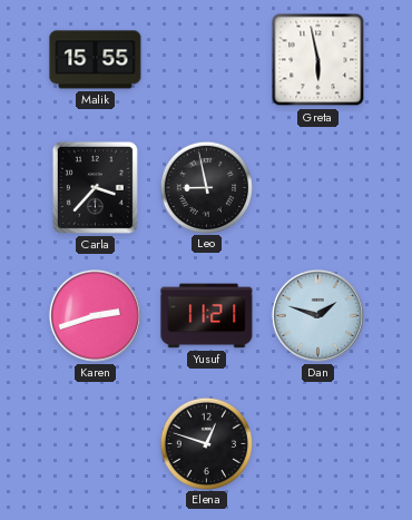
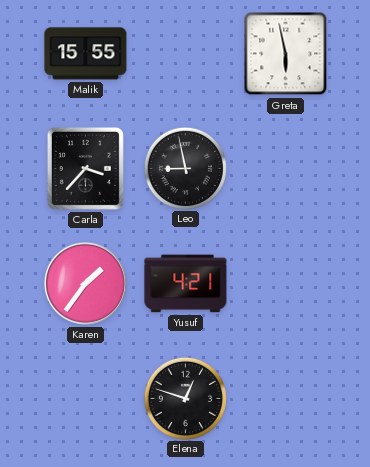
Karen: 2:42 -> 1:36
Yusuf: 11:21 -> 4:21
Dan: 1:48 -> none
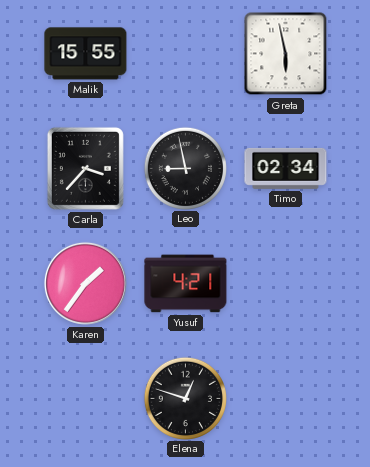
Timo: none -> 02:34
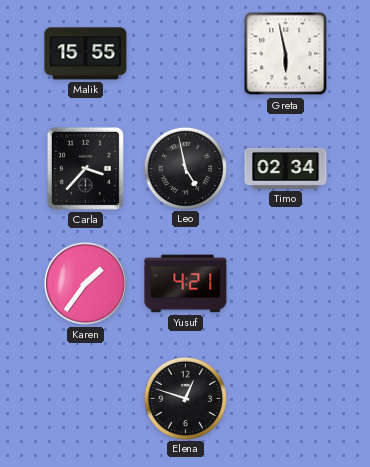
Leo: 8:58 -> 4:58
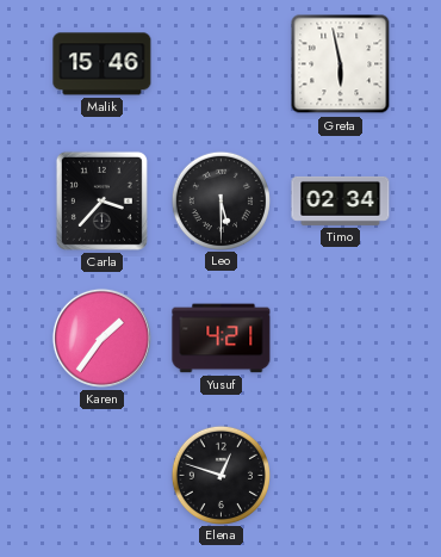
Malik: 15:55 -> 15:46
Leo: 4:58 -> 5:30
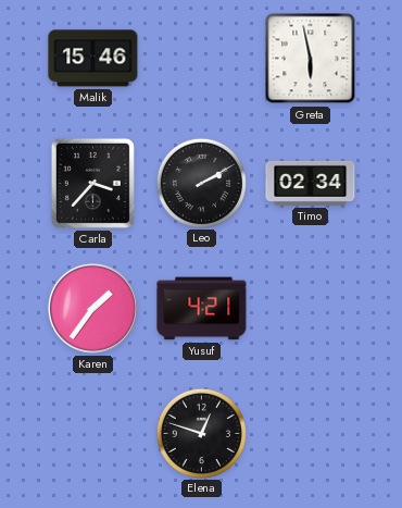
Leo: 5:30 -> 2:10
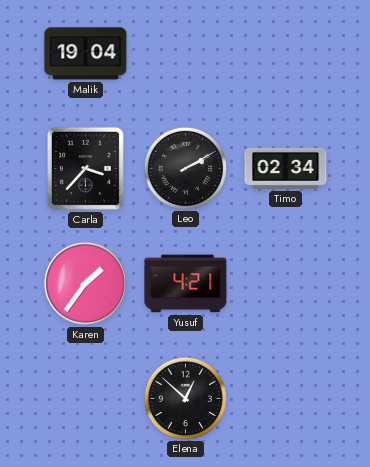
Malik: 15:46 -> 19:04
Greta: 5:58 -> none
Elena: 12:48 -> 12:52
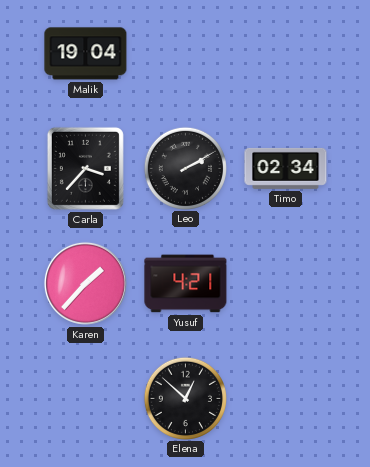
Karen: 1:36 -> 1:37
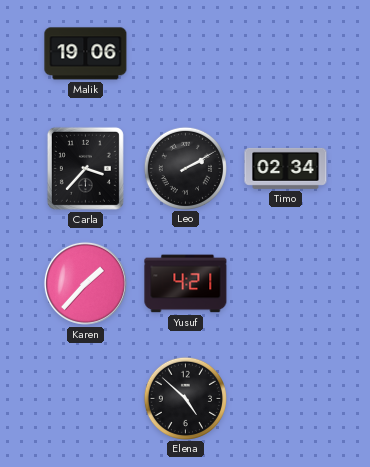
Malik: 19:04 -> 19:06
Elena: 12:52 -> 4:52
